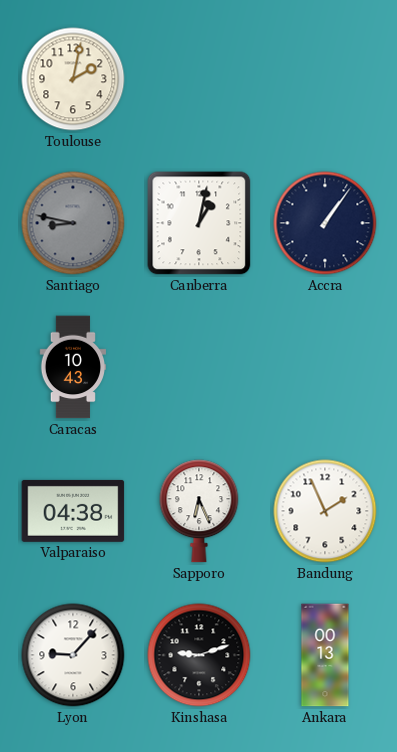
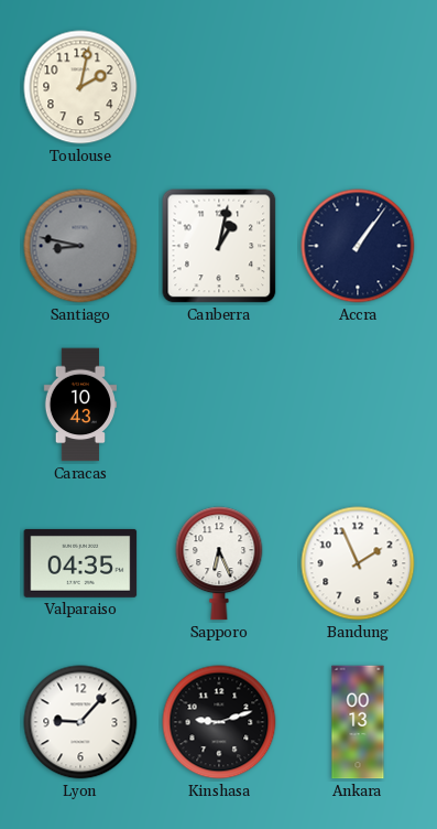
Valparaiso: 04:38 -> 04:35
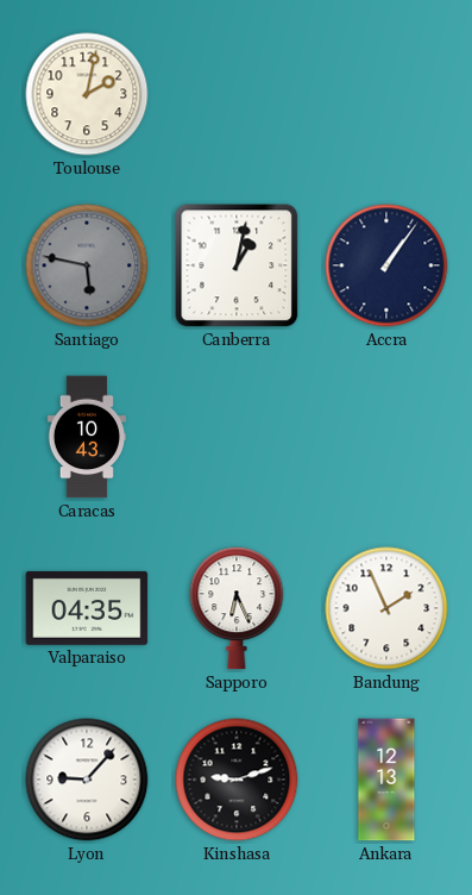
Santiago: 8:47 -> 5:47
Ankara: 00:13 -> 12:13
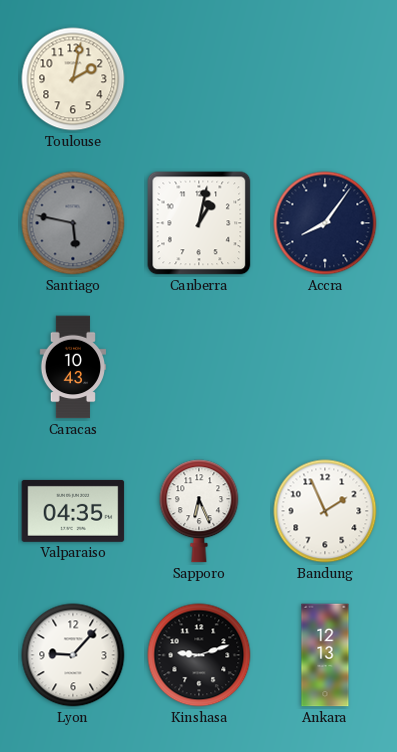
Accra: 1:06 -> 8:06
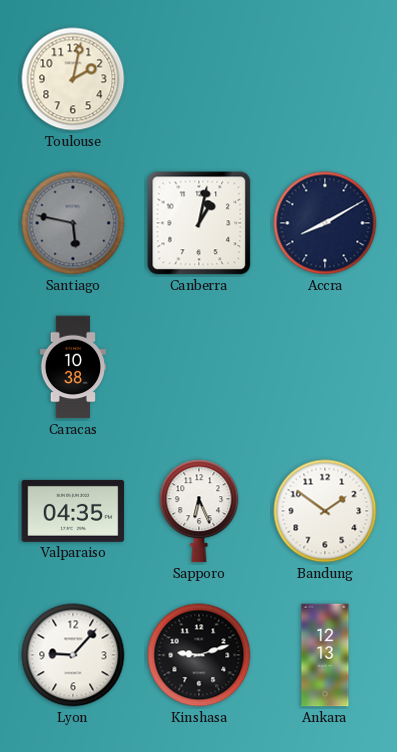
Accra: 8:06 -> 8:10
Caracas: 10:43 -> 10:38
Bandung: 1:56 -> 1:51
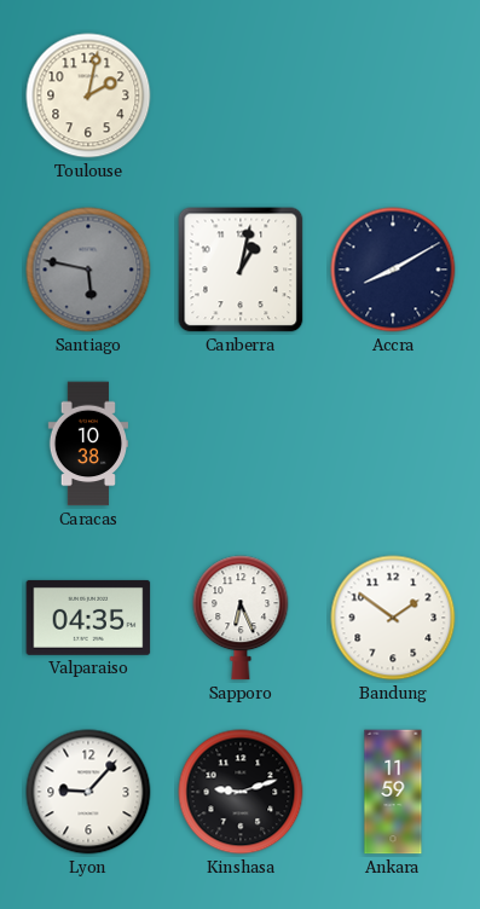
Ankara: 12:13 -> 11:59
